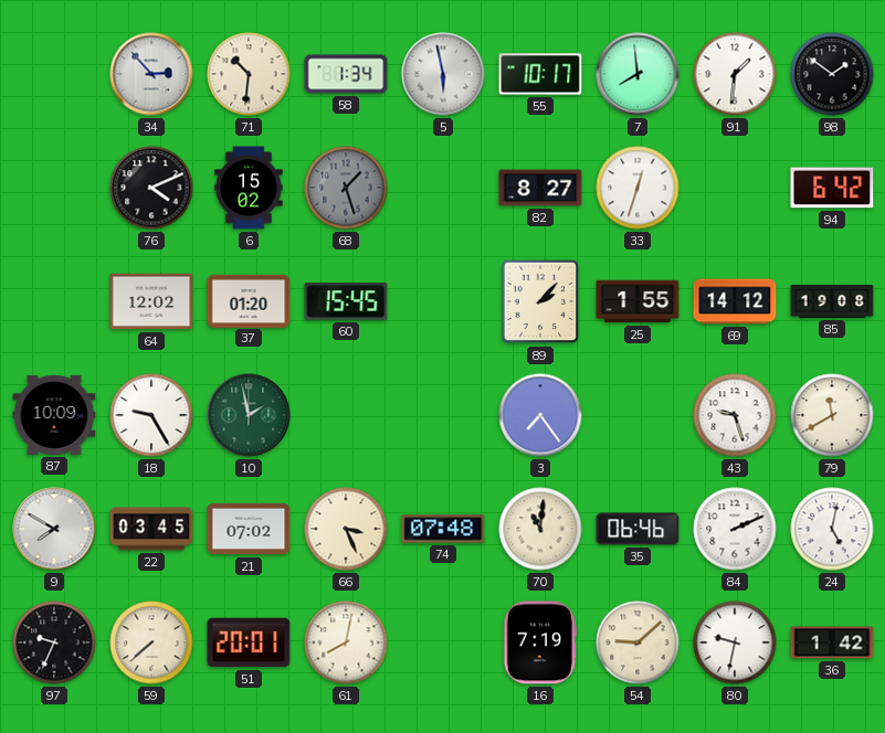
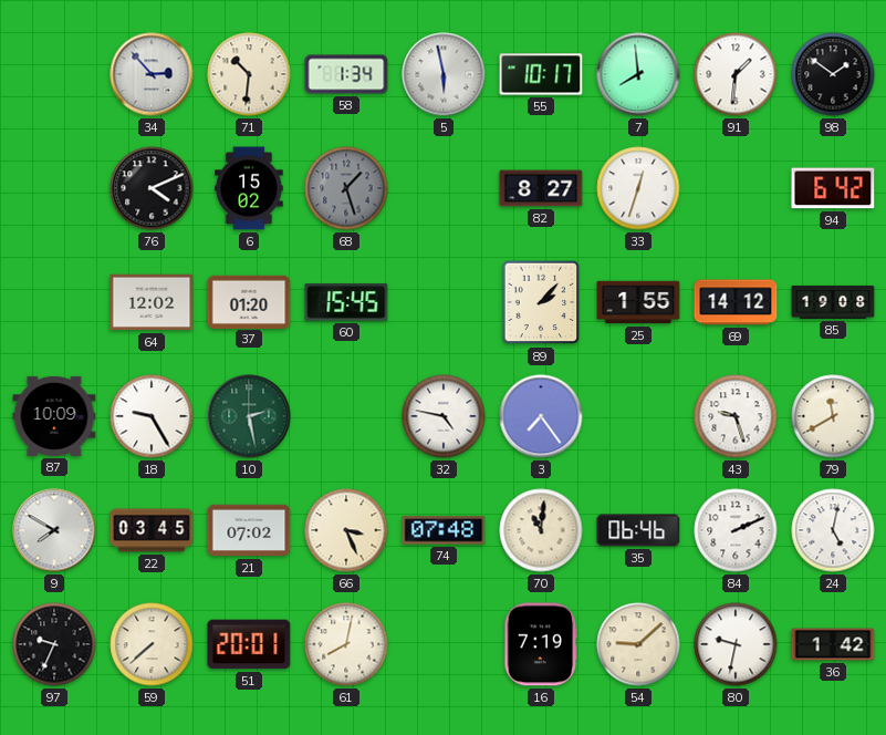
10: 1:58 -> 2:28
32: none -> 4:47
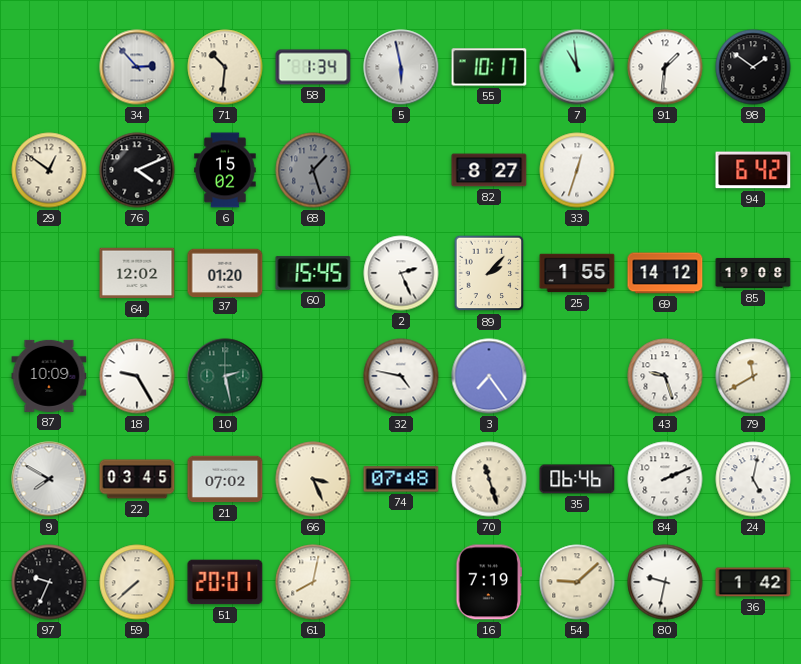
7: 7:59 -> 10:59
29: none -> 12:51
2: none -> 2:26
70: 11:01 -> 11:27
